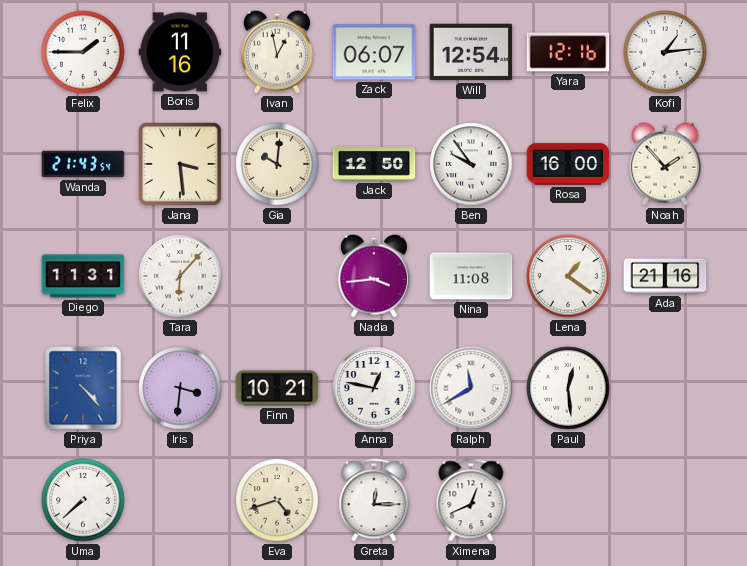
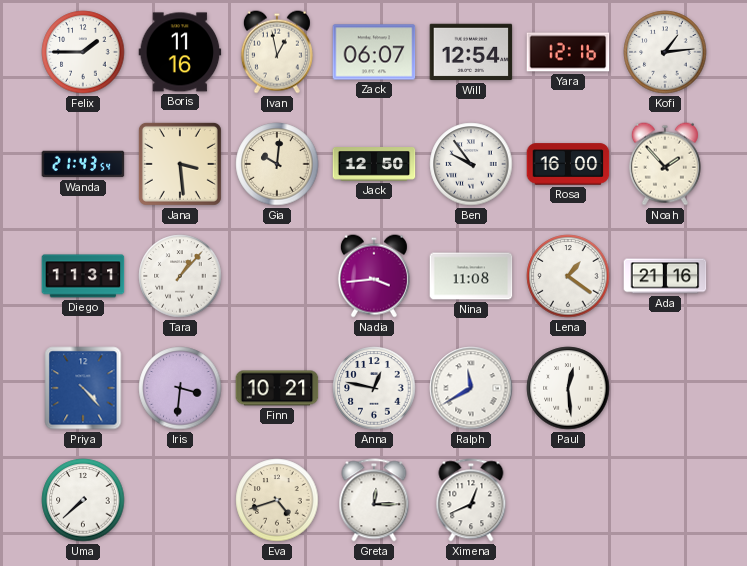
Tara: 6:07 -> 1:07
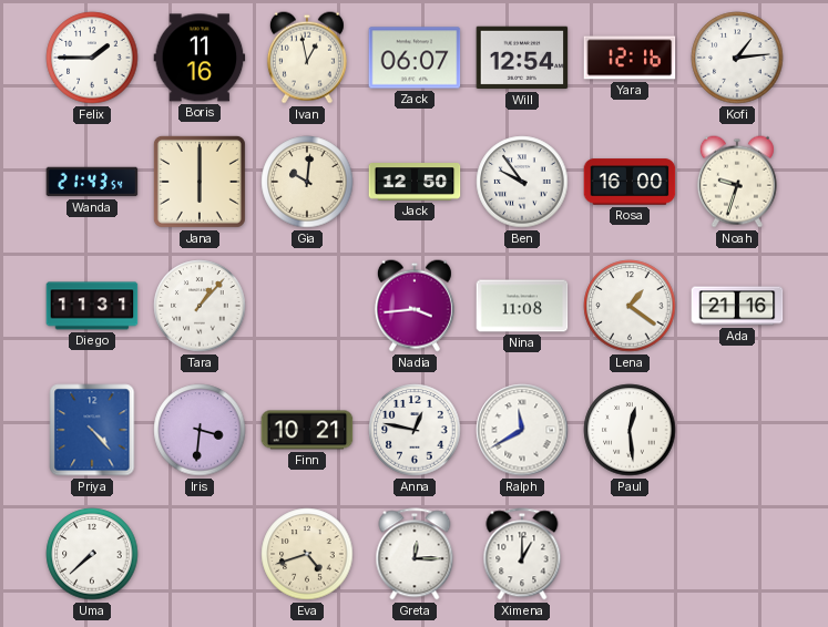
Jana: 3:29 -> 6:00
Noah: 1:53 -> 9:33
Ximena: 12:41 -> 1:00
